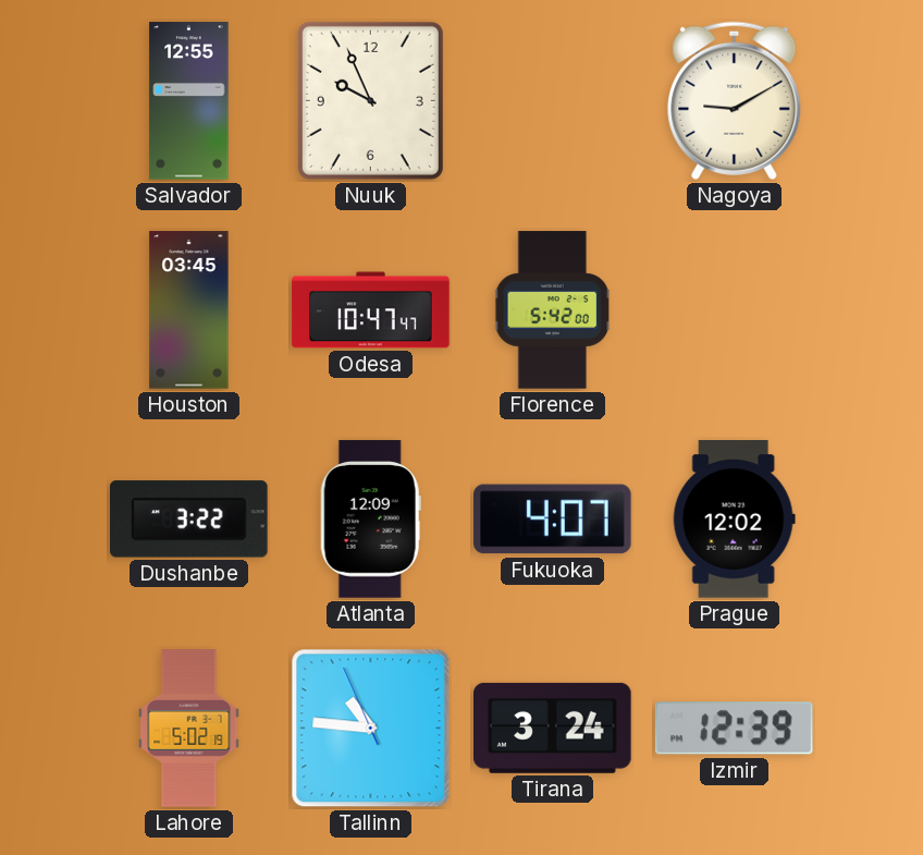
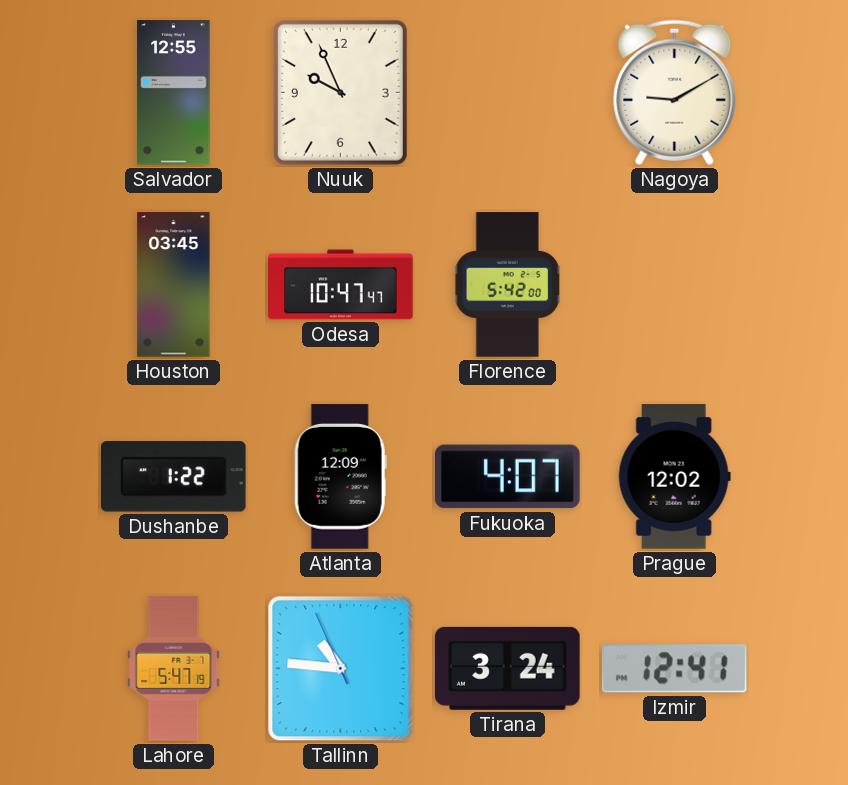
Dushanbe: 3:22 -> 1:22
Lahore: 5:02 -> 5:47
Izmir: 12:39 -> 12:41
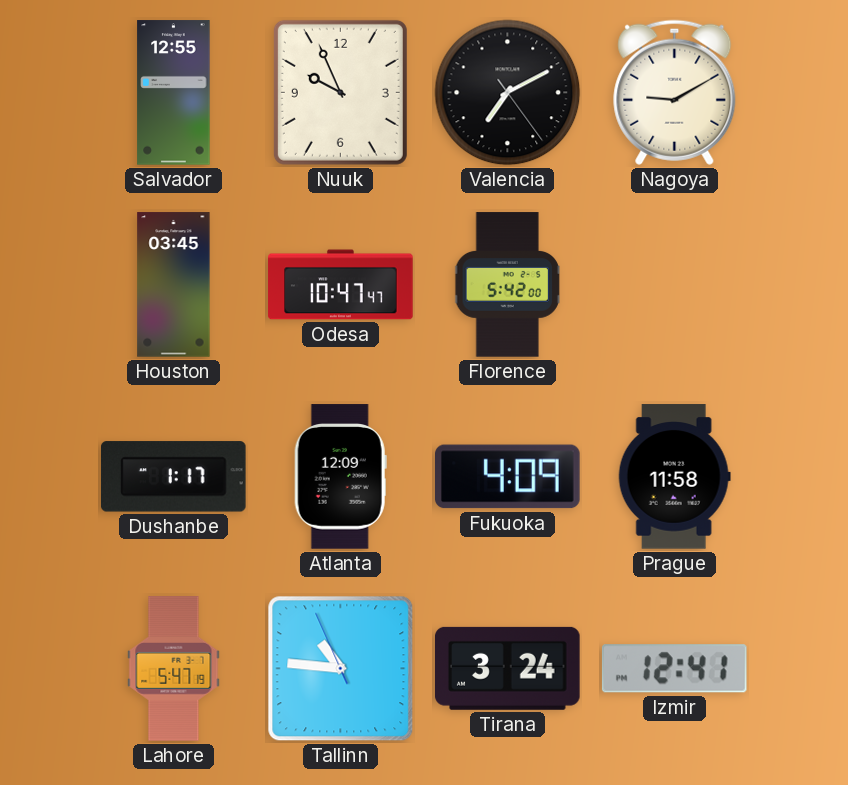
Valencia: none -> 7:10
Dushanbe: 1:22 -> 1:17
Fukuoka: 4:07 -> 4:09
Prague: 12:02 -> 11:58
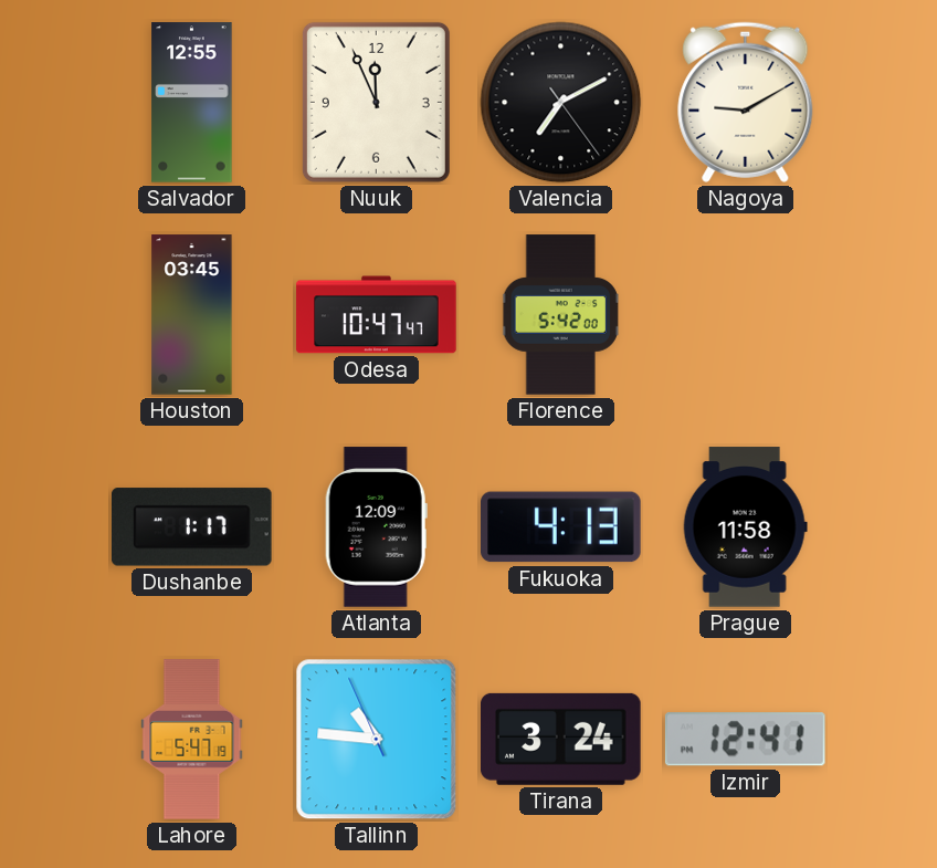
Nuuk: 9:56 -> 11:56
Fukuoka: 4:09 -> 4:13
